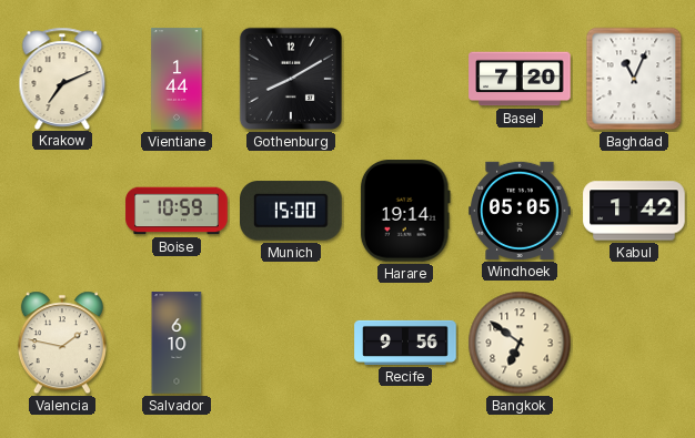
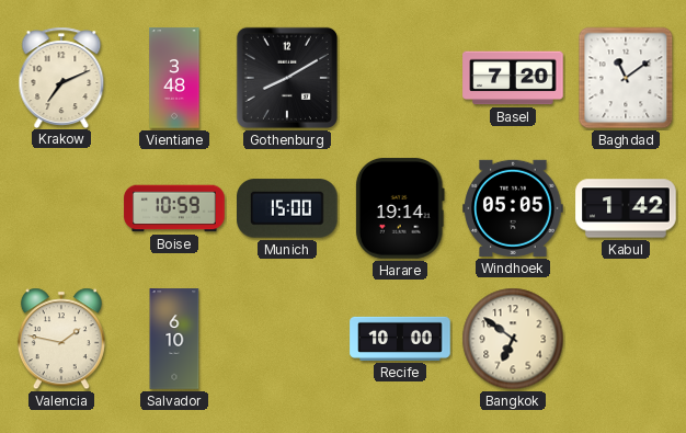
Vientiane: 1:44 -> 3:48
Baghdad: 11:04 -> 11:09
Recife: 9:56 -> 10:00
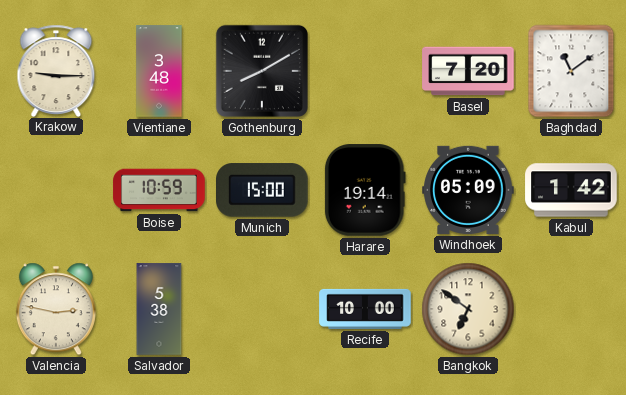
Krakow: 7:11 -> 9:15
Windhoek: 05:05 -> 05:09
Valencia: 1:47 -> 2:47
Salvador: 6:10 -> 5:38
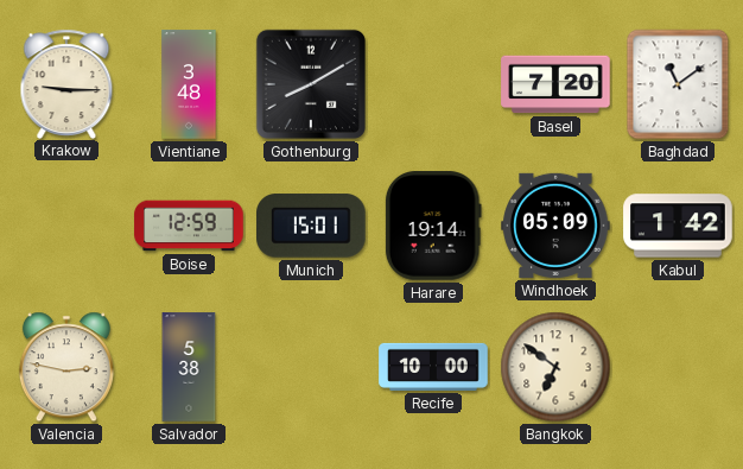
Boise: 10:59 -> 12:59
Munich: 15:00 -> 15:01
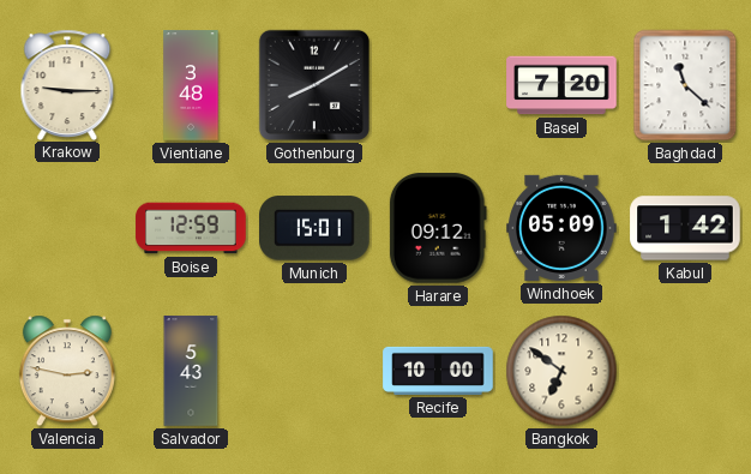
Baghdad: 11:09 -> 11:22
Harare: 19:14 -> 09:12
Salvador: 5:38 -> 5:43
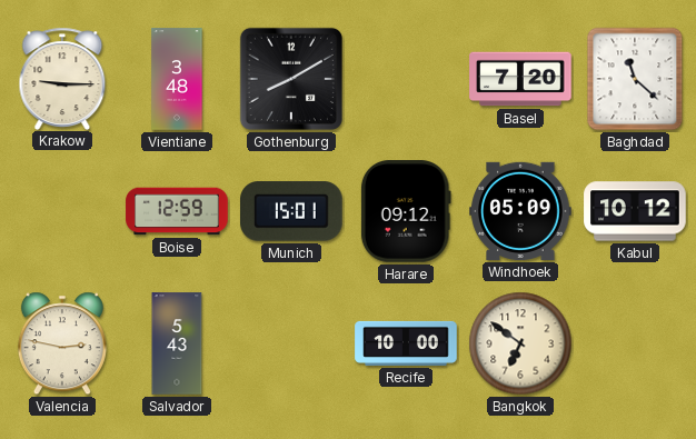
Kabul: 1:42 -> 10:12
